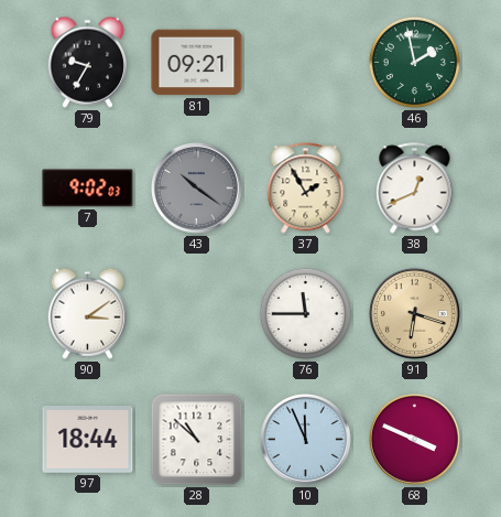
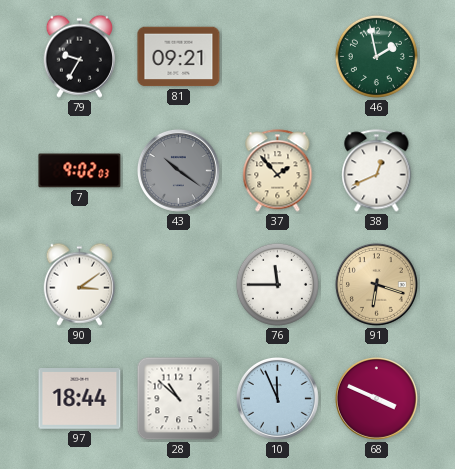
37: 1:55 -> 1:53
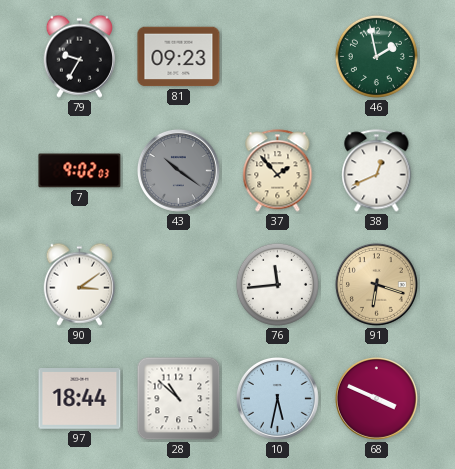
81: 09:21 -> 09:23
76: 11:45 -> 11:44
10: 11:56 -> 5:32
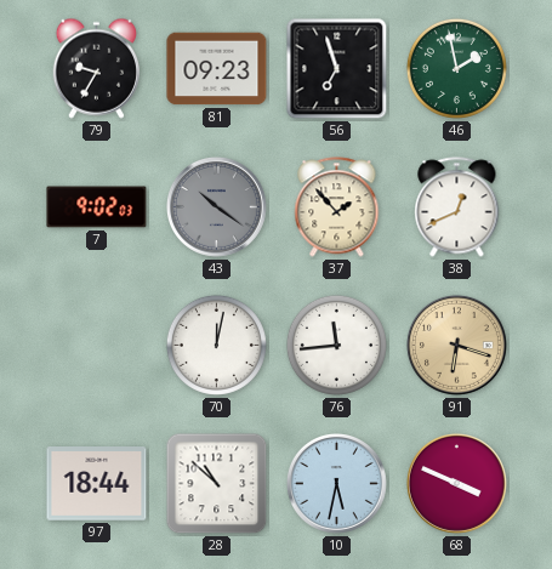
56: none -> 6:57
90: 3:09 -> none
70: none -> 12:02
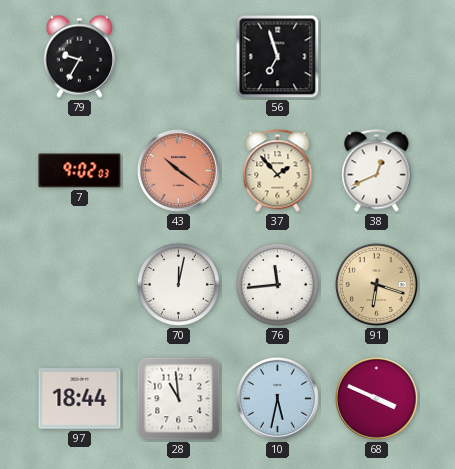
81: 09:23 -> none
46: 1:58 -> none
43 dial: grey -> salmon
28: 10:52 -> 10:59
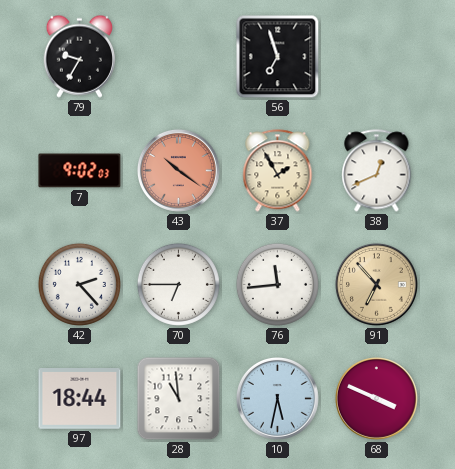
37: 1:53 -> 1:55
42: none -> 2:23
70: 12:02 -> 6:45
91: 6:18 -> 6:53
